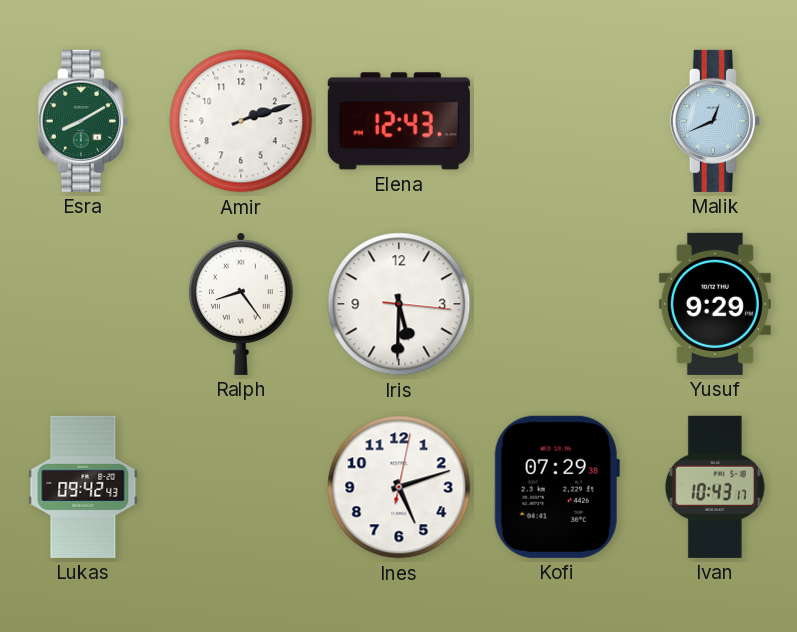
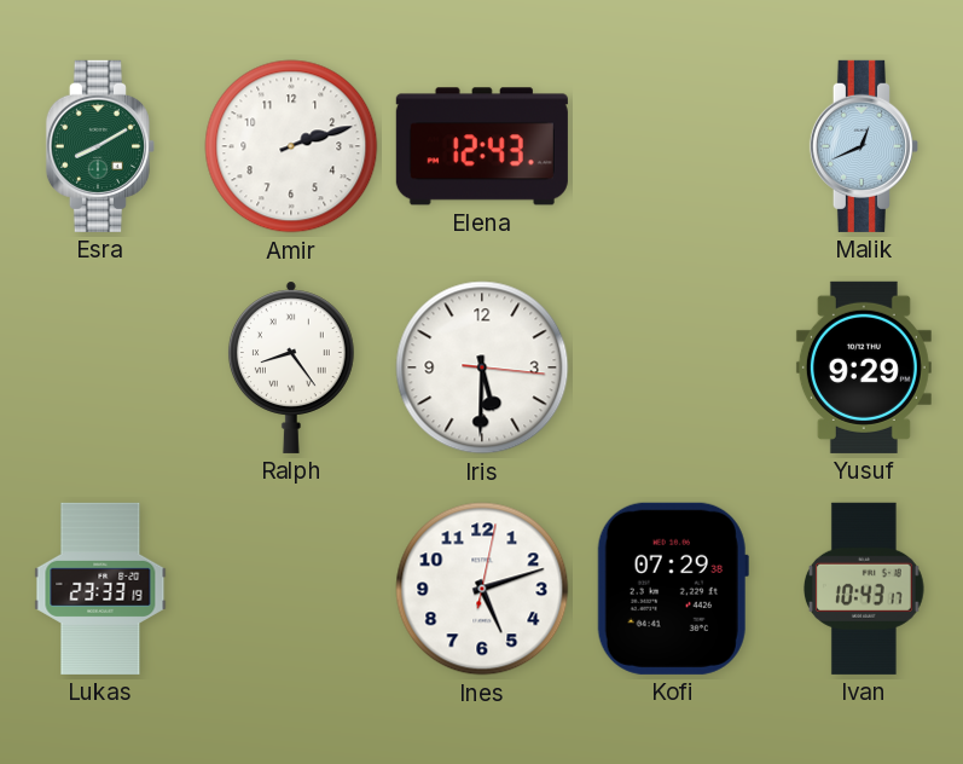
Lukas: 09:42 -> 23:33
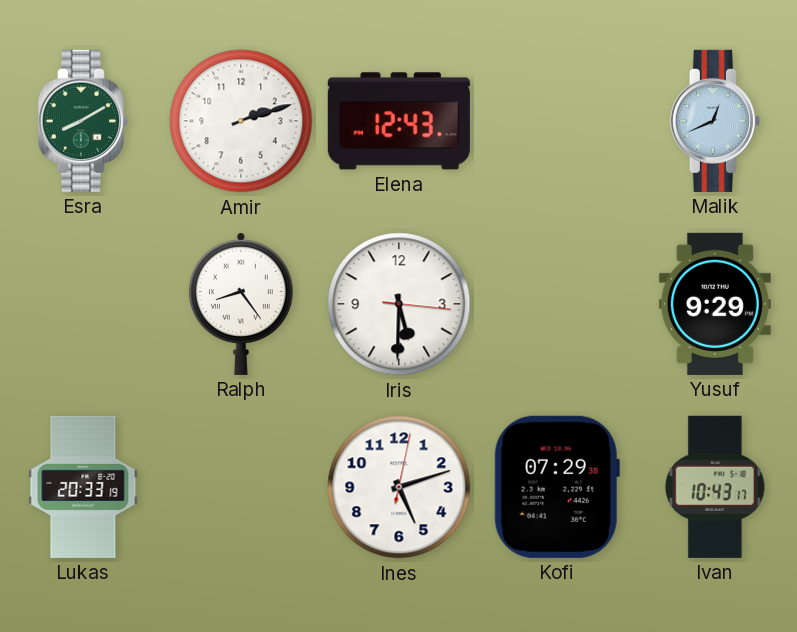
Lukas: 23:33 -> 20:33
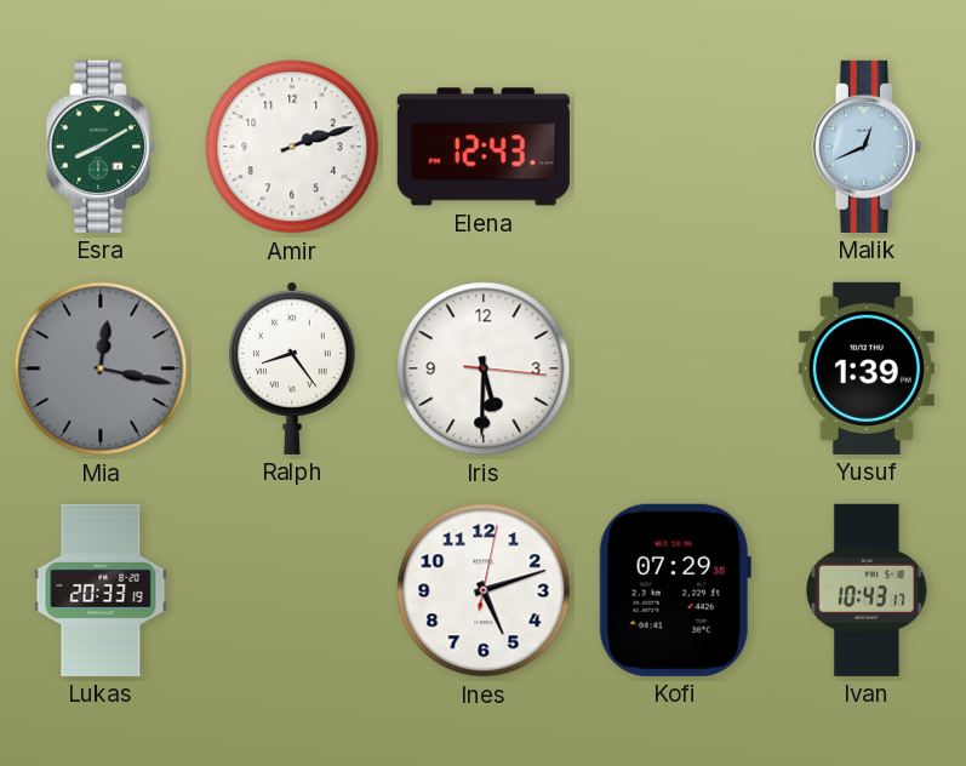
Mia: none -> 12:17
Yusuf: 9:29 -> 1:39
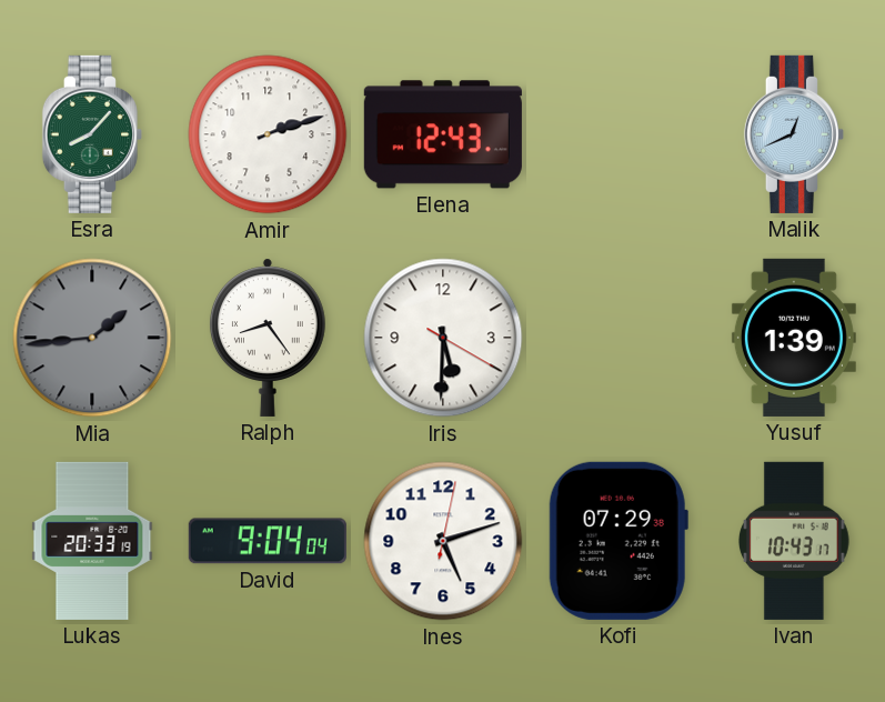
Esra: 8:10 -> 8:07
Mia: 12:17 -> 1:44
Iris: 5:30:16 -> 5:30:20
David: none -> 9:04
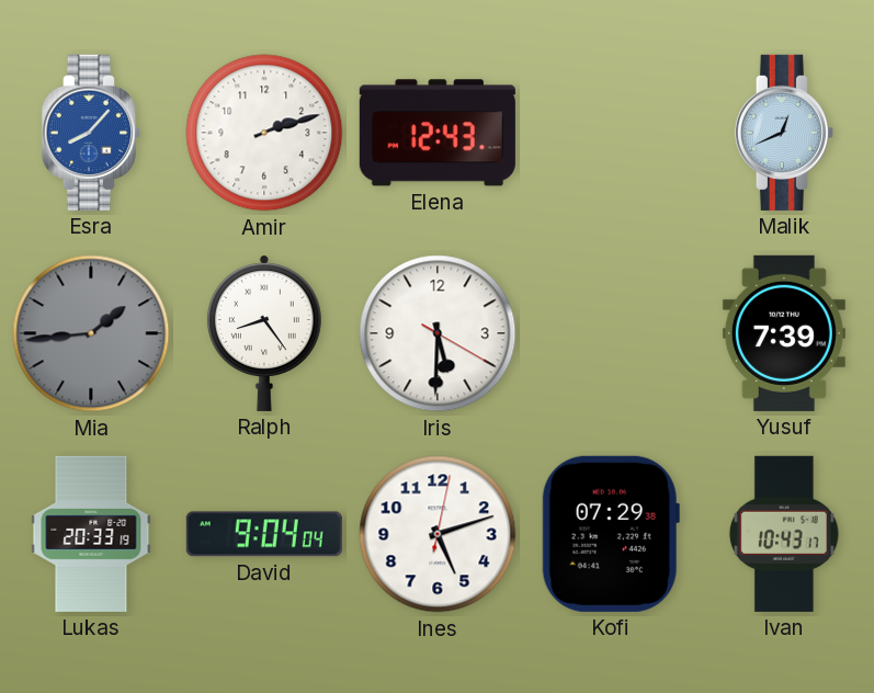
Esra dial: green -> blue
Yusuf: 1:39 -> 7:39
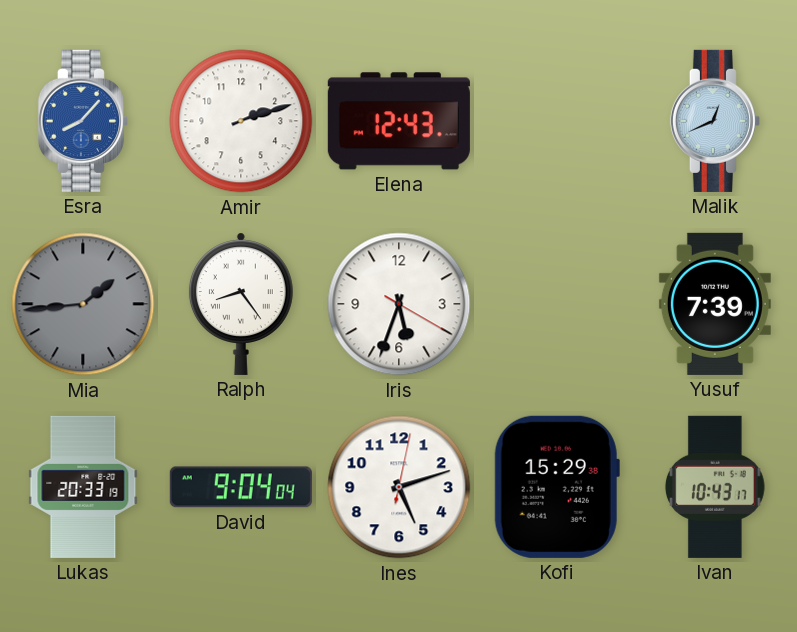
Iris: 5:30 -> 5:33
Kofi: 07:29 -> 15:29
